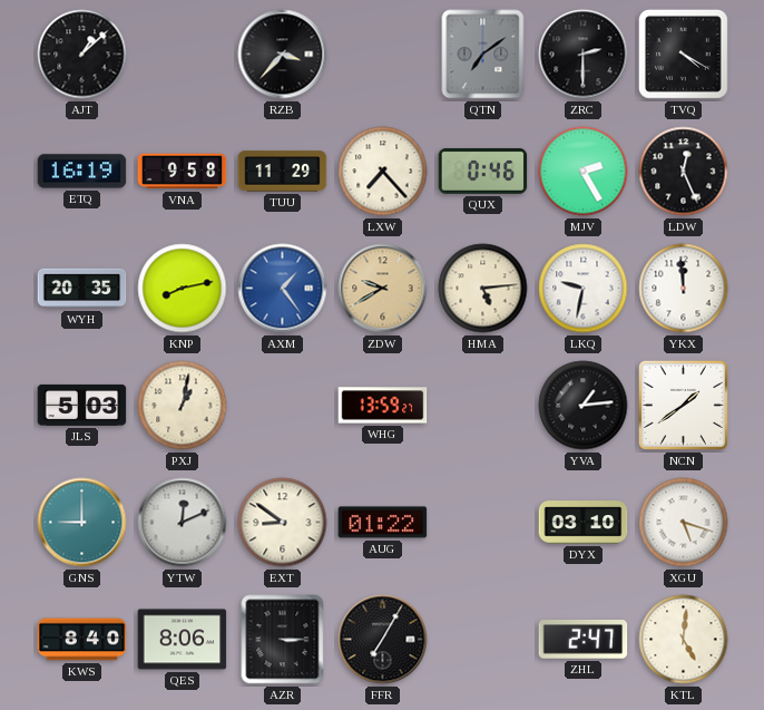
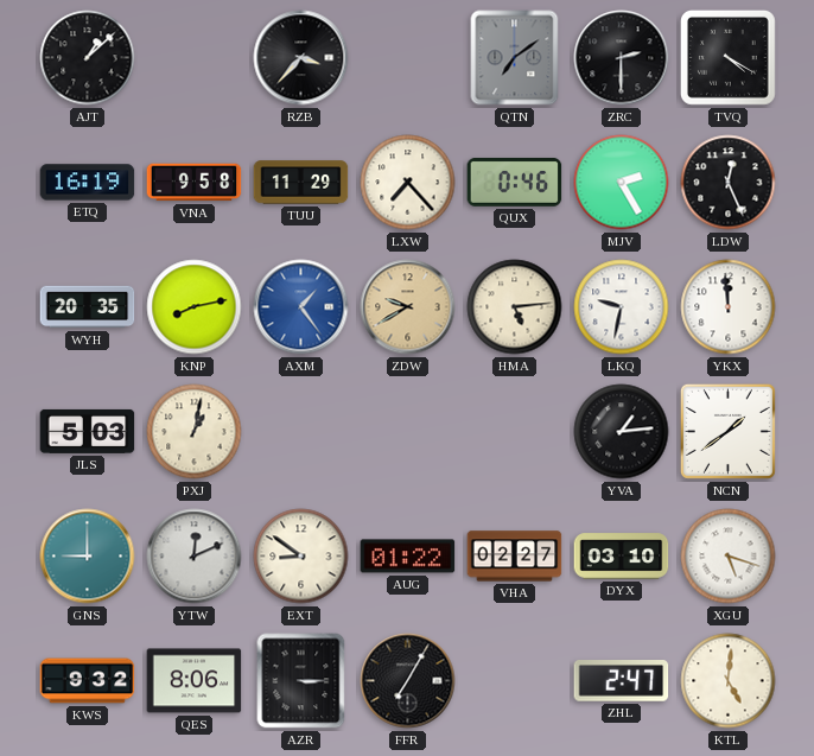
WHG: 13:59 -> none
VHA: none -> 02:27
KWS: 8:40 -> 9:32
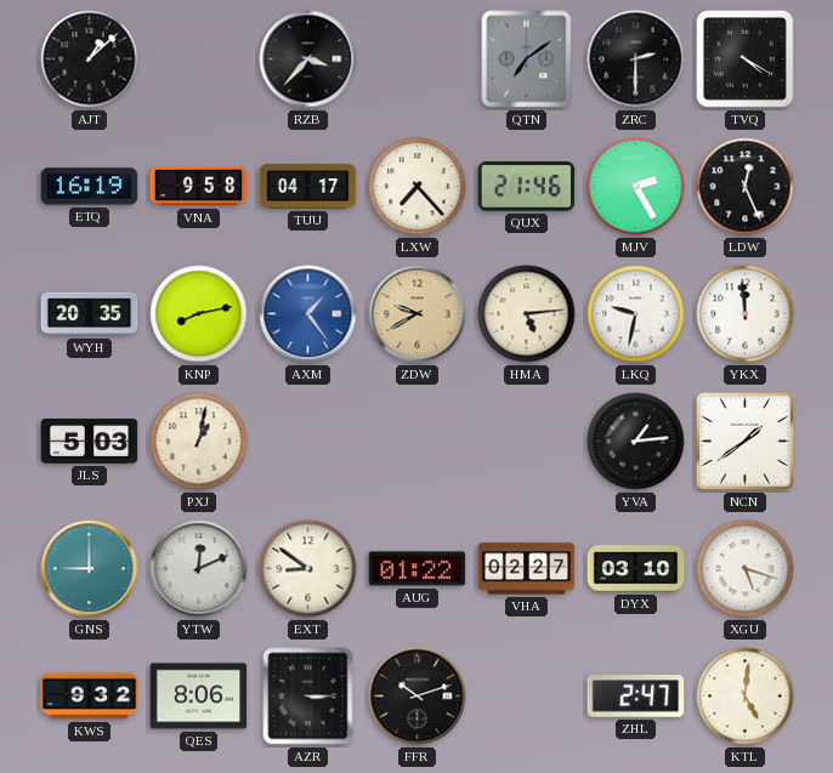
TUU: 11:29 -> 04:17
QUX: 0:46 -> 21:46
FFR: 7:05 -> 10:12
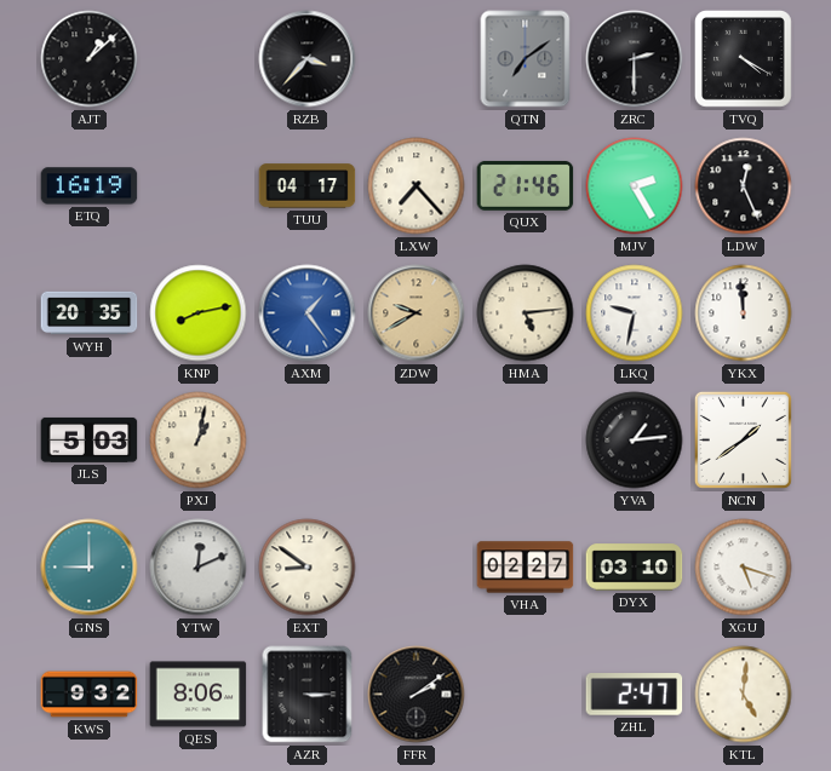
VNA: 9:58 -> none
AUG: 01:22 -> none
FFR: 10:12 -> 2:09
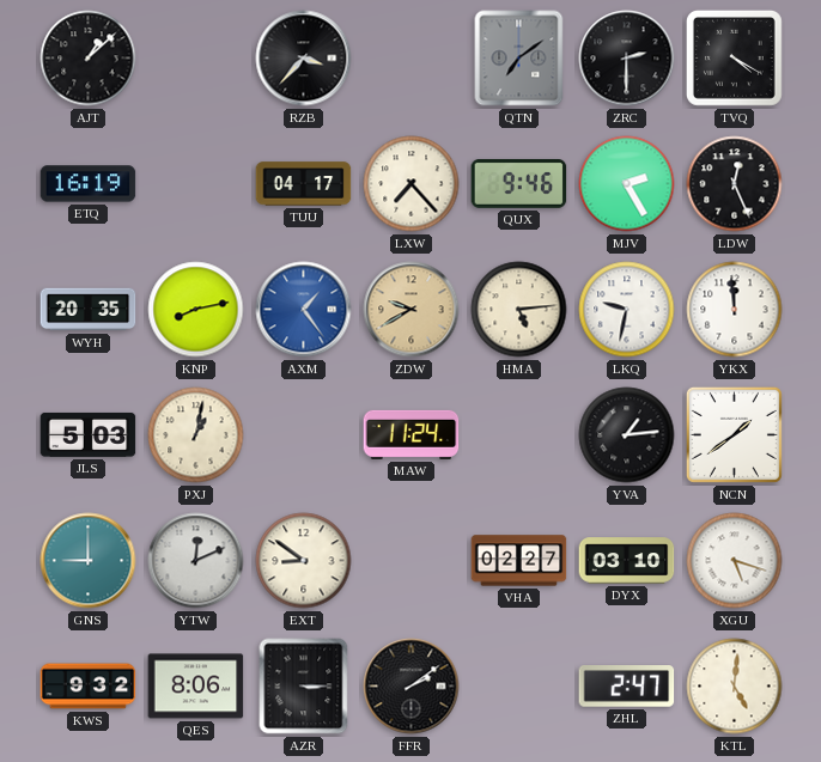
QUX: 21:46 -> 9:46
MAW: none -> 11:24
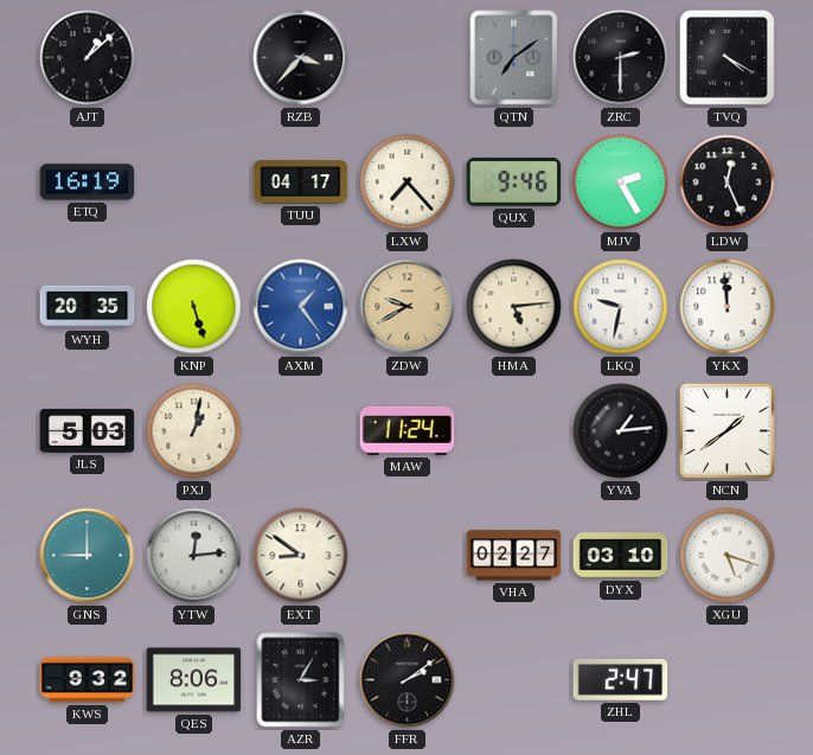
KNP: 8:13 -> 5:27
YTW: 12:11 -> 12:14
AZR: 3:15 -> 3:05
KTL: 5:01 -> none
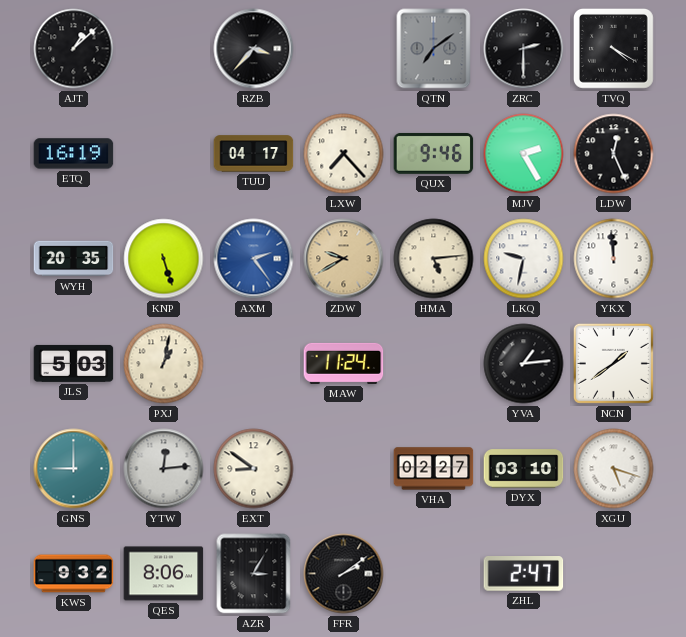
AXM: 1:24 -> 2:24
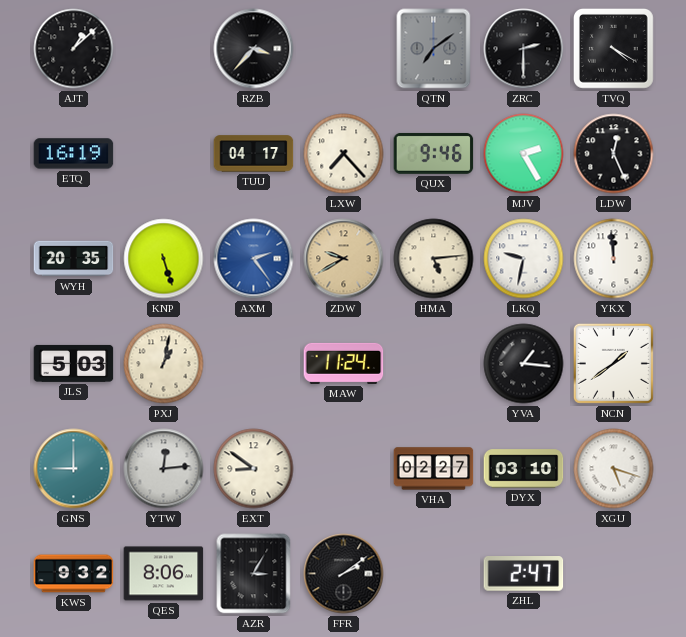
YVA: 1:14 -> 1:16
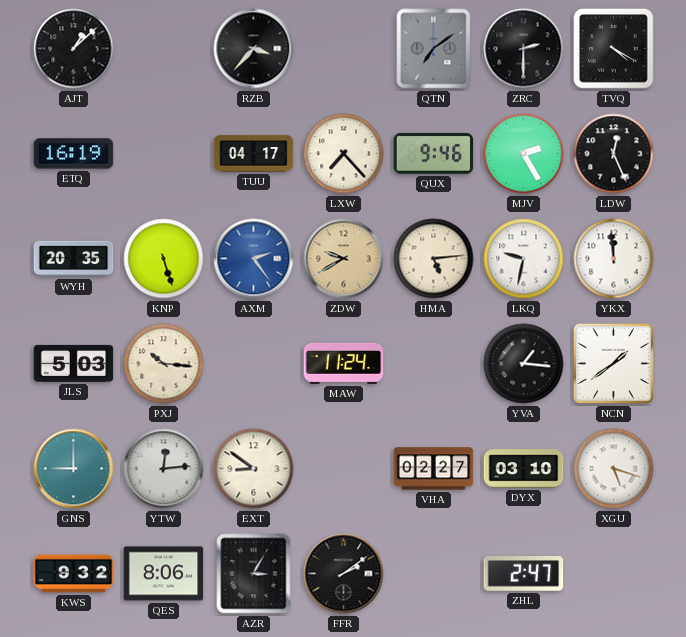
PXJ: 1:02 -> 10:16
